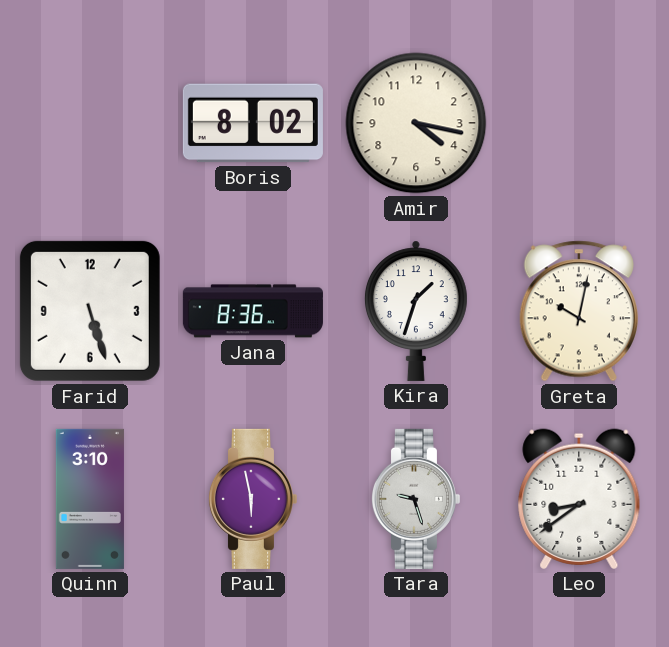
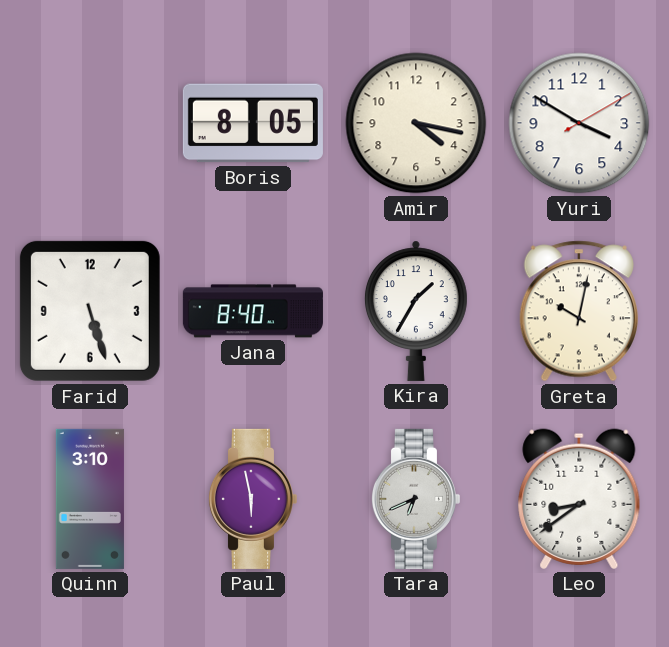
Boris: 8:02 -> 8:05
Yuri: none -> 3:50
Jana: 8:36 -> 8:40
Kira: 1:33 -> 1:35
Tara: 9:27 -> 6:41
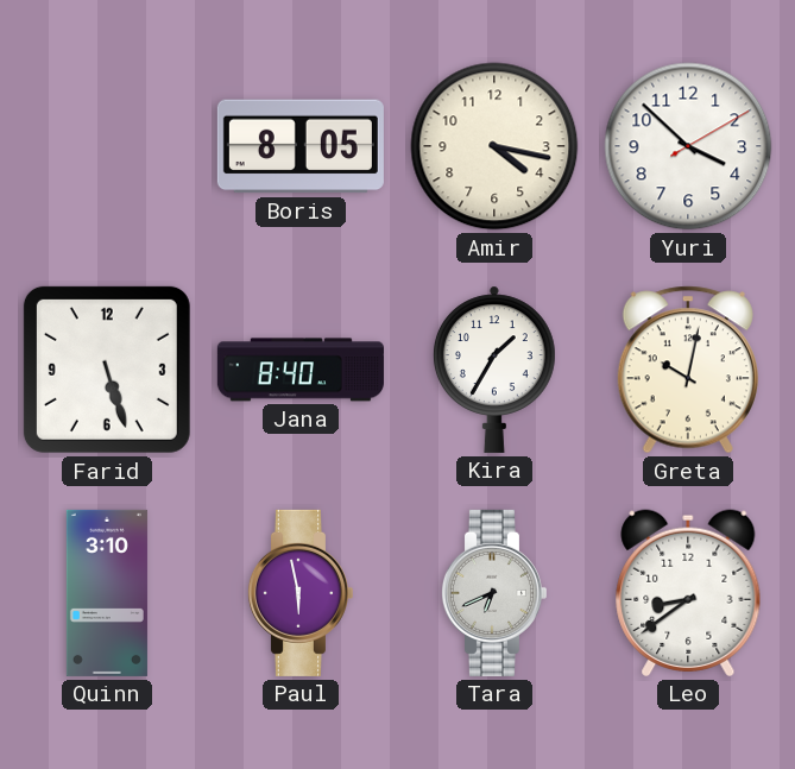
Yuri: 3:50 -> 3:52
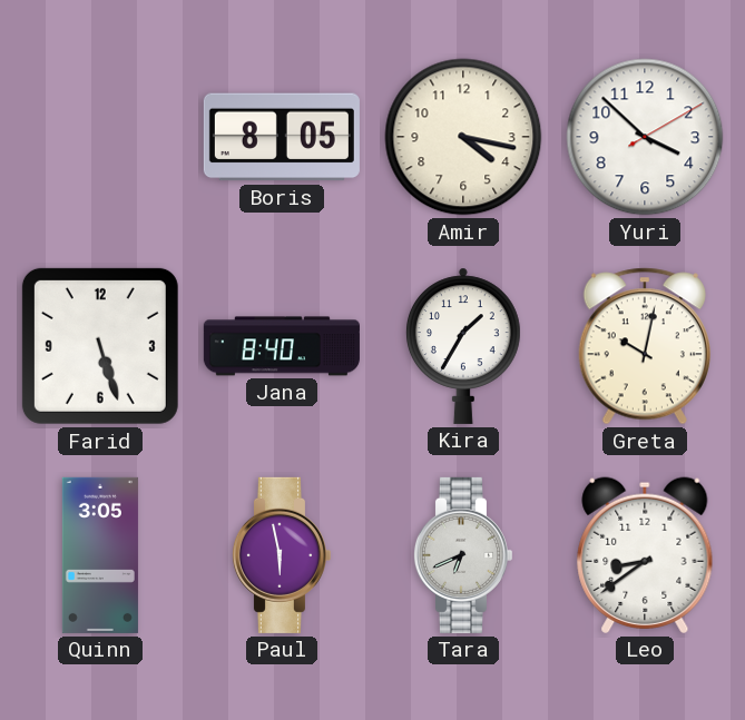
Quinn: 3:10 -> 3:05
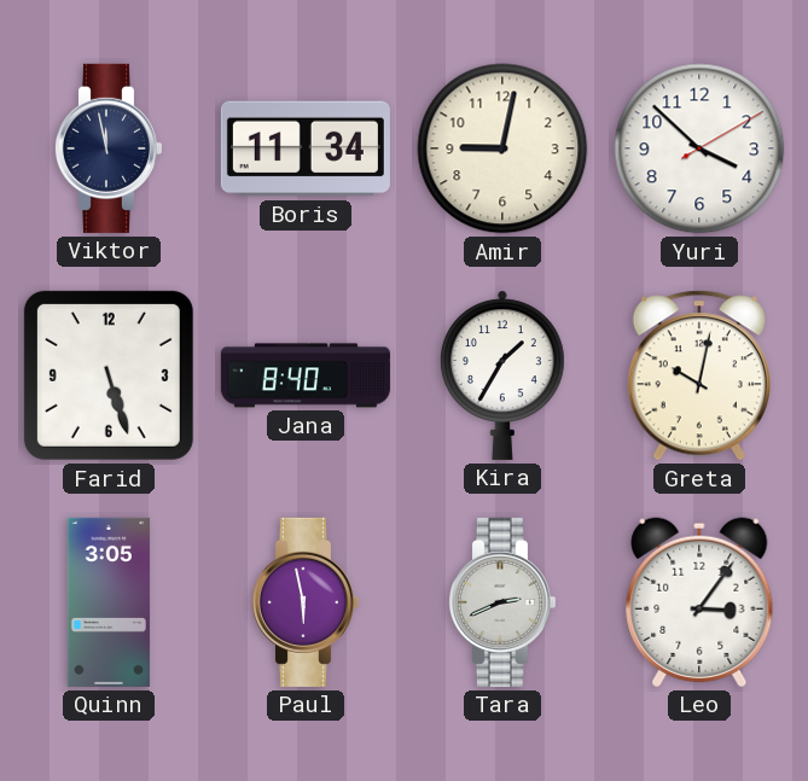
Viktor: none -> 11:58
Boris: 8:05 -> 11:34
Amir: 4:17 -> 9:02
Tara: 6:41 -> 2:41
Leo: 8:39 -> 3:06
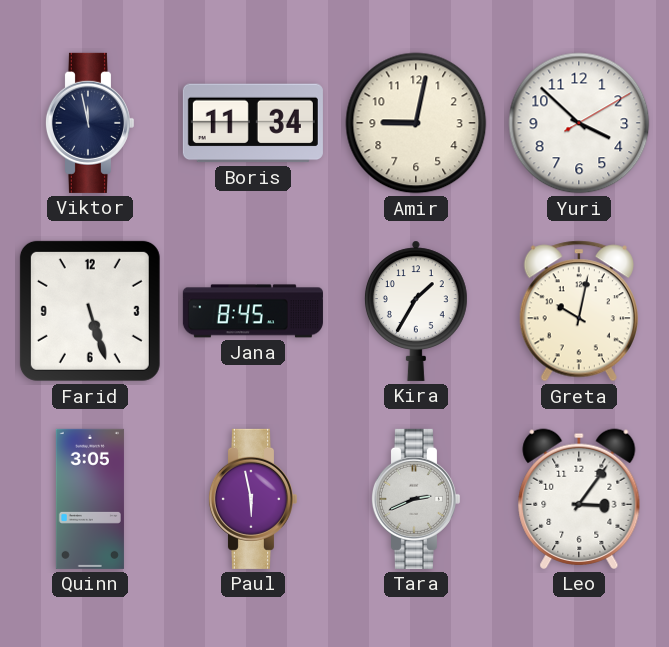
Jana: 8:40 -> 8:45
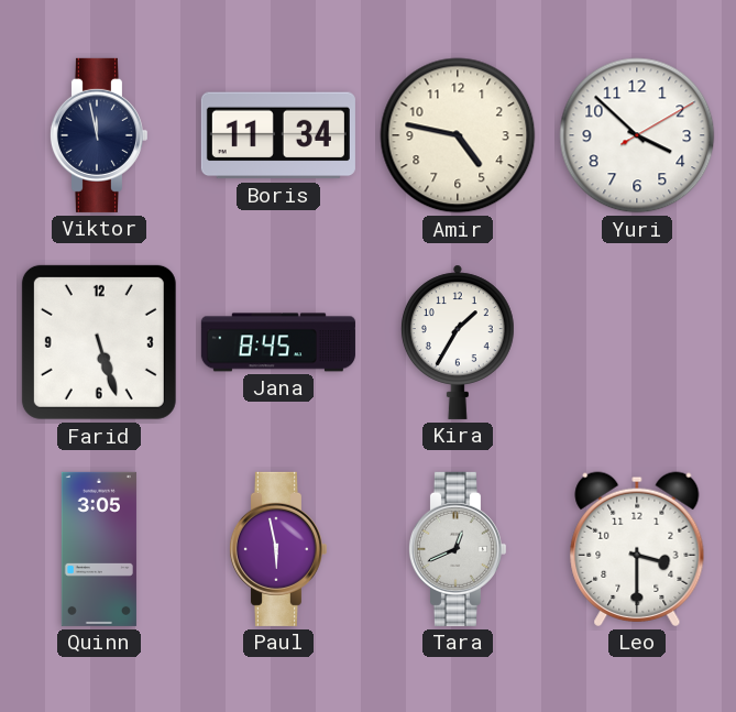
Amir: 9:02 -> 4:47
Greta: 10:02 -> none
Tara: 2:41 -> 12:41
Leo: 3:06 -> 3:30
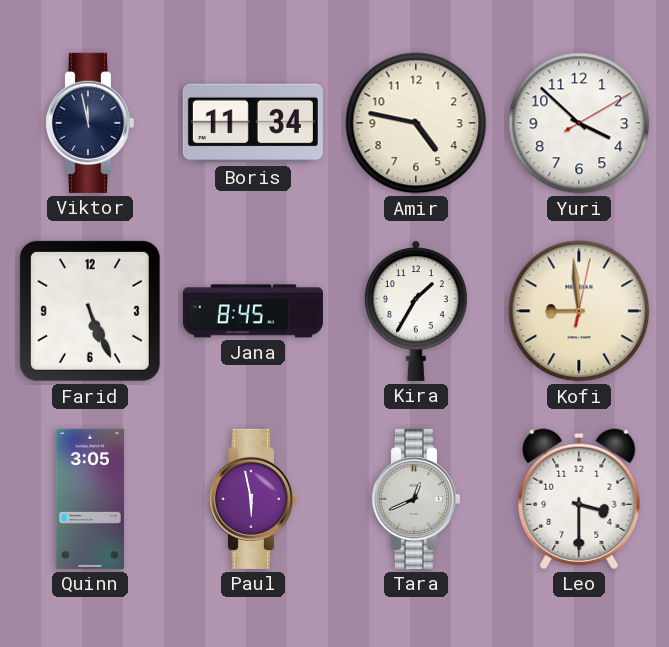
Farid: 5:27 -> 5:26
Kofi: none -> 8:59
